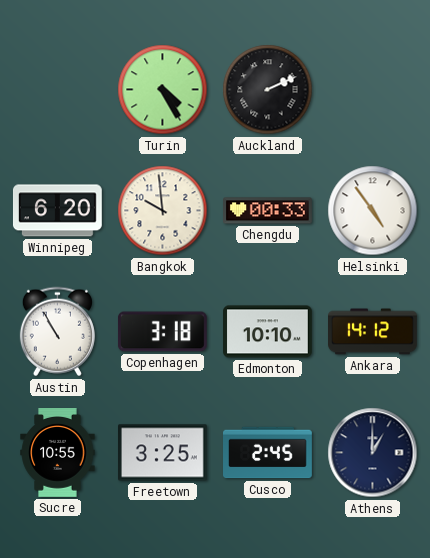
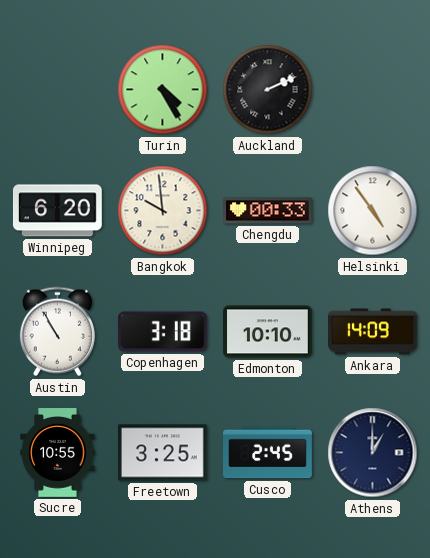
Ankara: 14:12 -> 14:09
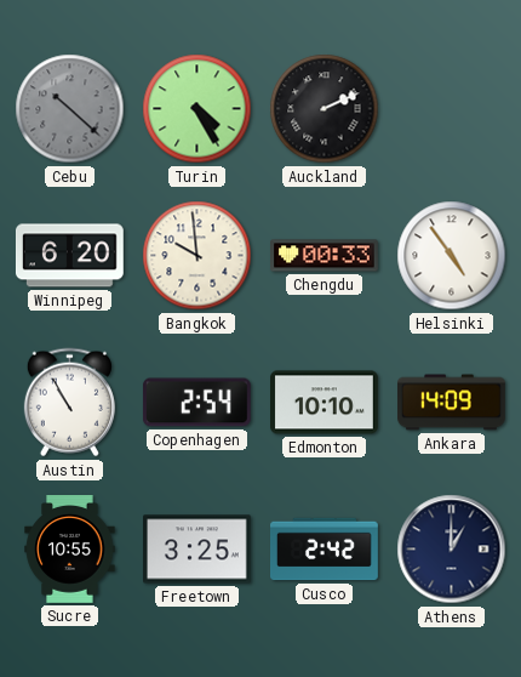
Cebu: none -> 10:22
Copenhagen: 3:18 -> 2:54
Cusco: 2:45 -> 2:42
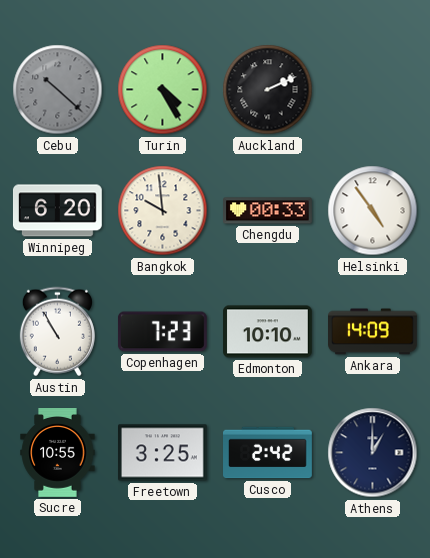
Copenhagen: 2:54 -> 7:23
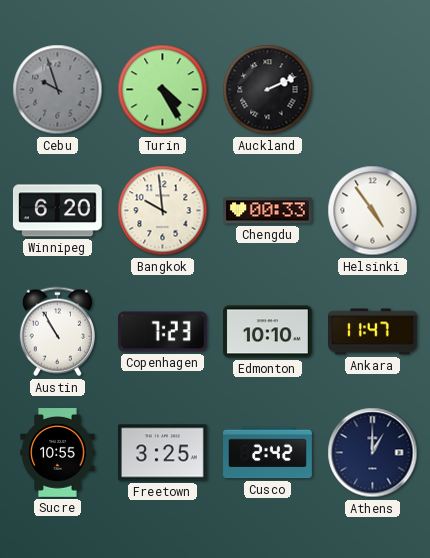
Cebu: 10:22 -> 9:57
Ankara: 14:09 -> 11:47
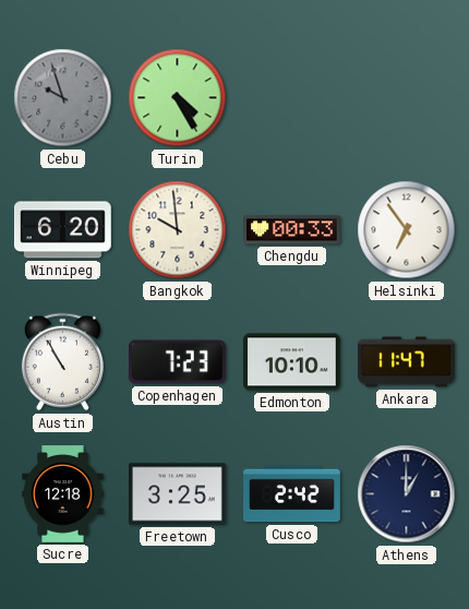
Auckland: 2:11 -> none
Helsinki: 4:54 -> 6:54
Sucre: 10:55 -> 12:18
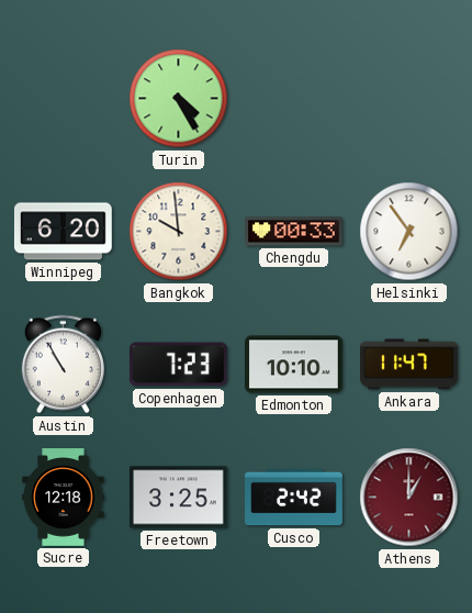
Cebu: 9:57 -> none
Athens dial: navy -> burgundy
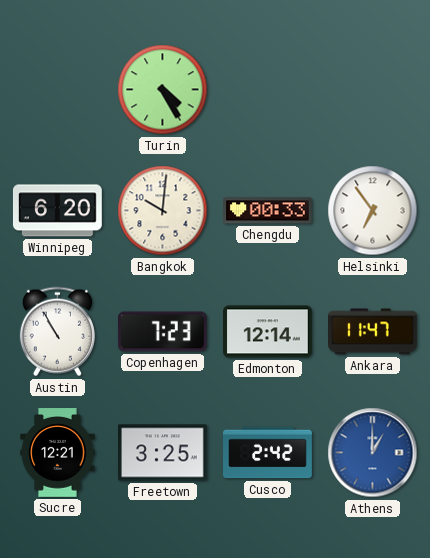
Bangkok: 9:59 -> 10:01
Edmonton: 10:10 -> 12:14
Sucre: 12:18 -> 12:21
Athens dial: burgundy -> blue
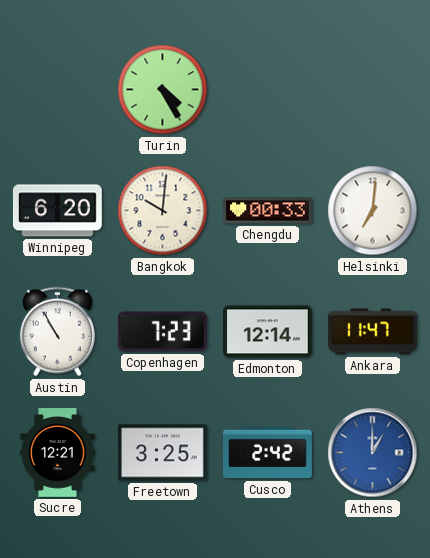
Helsinki: 6:54 -> 7:01
